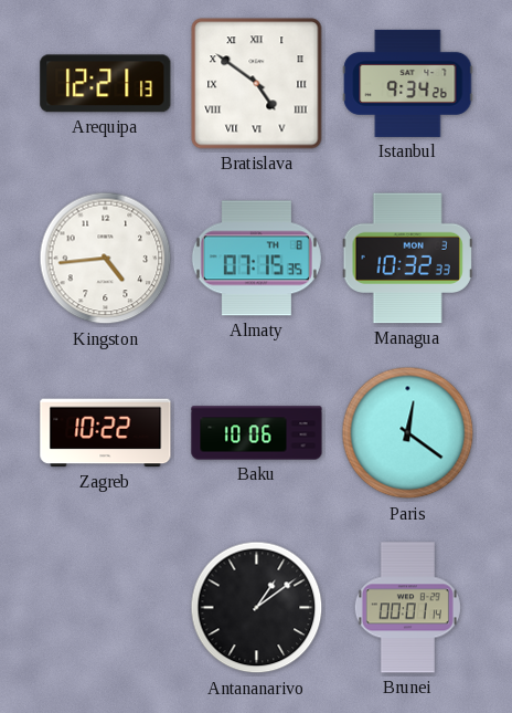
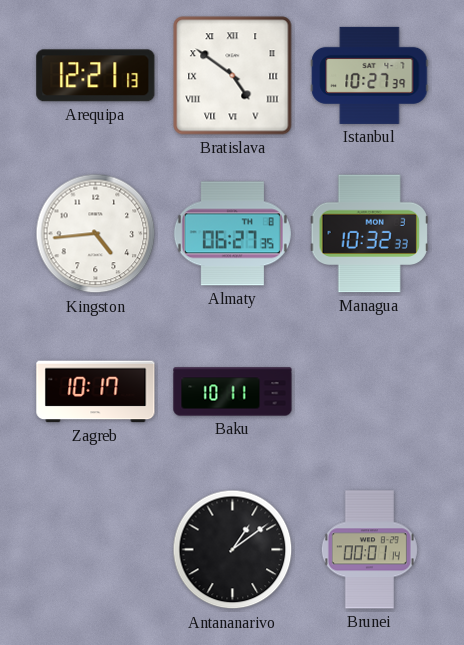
Istanbul: 9:34 -> 10:27
Almaty: 07:15 -> 06:27
Zagreb: 10:22 -> 10:17
Baku: 10:06 -> 10:11
Paris: 12:21 -> none
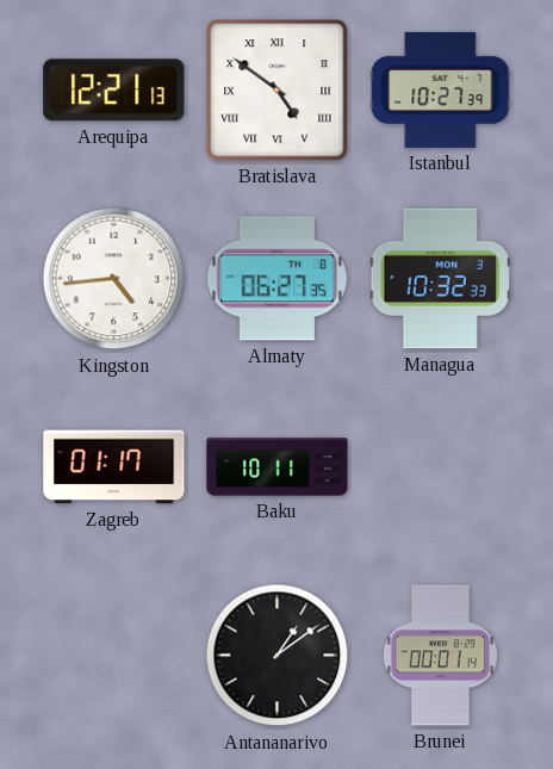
Zagreb: 10:17 -> 01:17
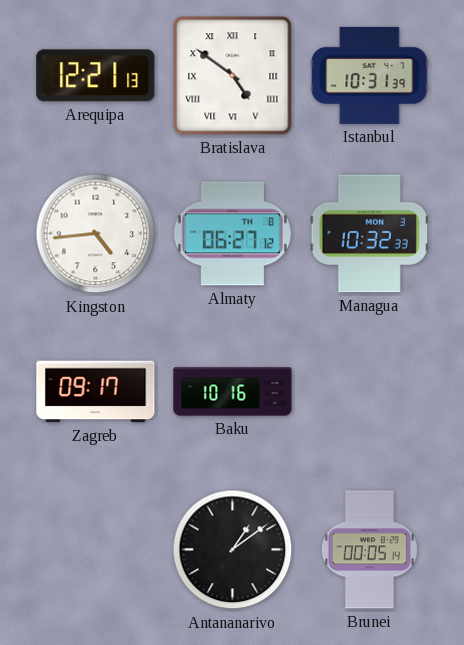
Istanbul: 10:27 -> 10:31
Almaty: 06:27:35 -> 06:27:12
Zagreb: 01:17 -> 09:17
Baku: 10:11 -> 10:16
Brunei: 00:01 -> 00:05
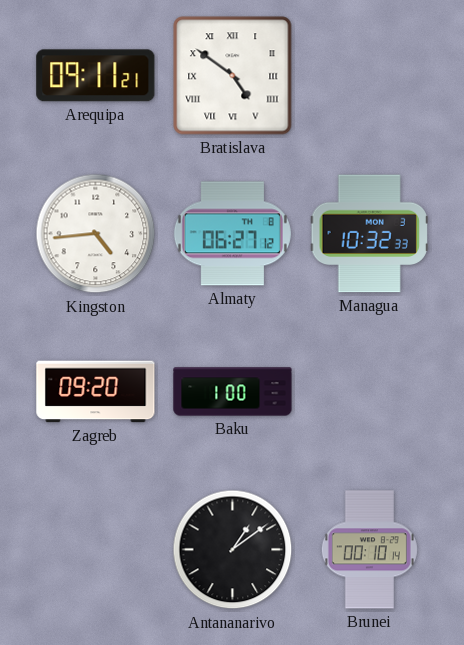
Arequipa: 12:21 -> 09:11
Istanbul: 10:31 -> none
Zagreb: 09:17 -> 09:20
Baku: 10:16 -> 1:00
Brunei: 00:05 -> 00:10
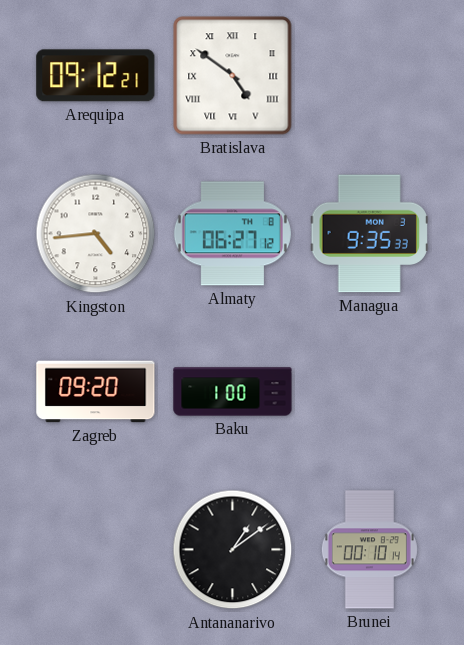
Arequipa: 09:11 -> 09:12
Managua: 10:32 -> 9:35
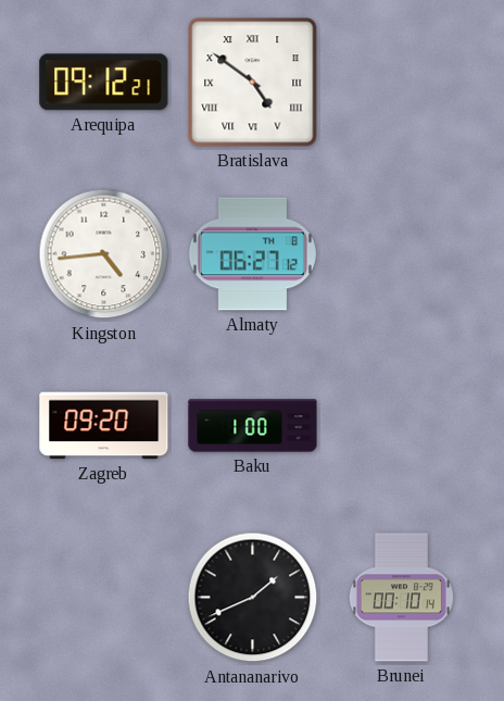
Managua: 9:35 -> none
Antananarivo: 1:09 -> 1:41
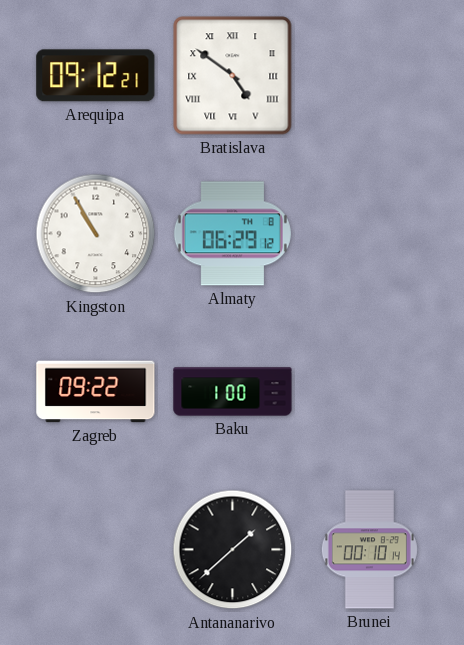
Kingston: 4:44 -> 10:55
Almaty: 06:27 -> 06:29
Zagreb: 09:20 -> 09:22
Antananarivo: 1:41 -> 1:38
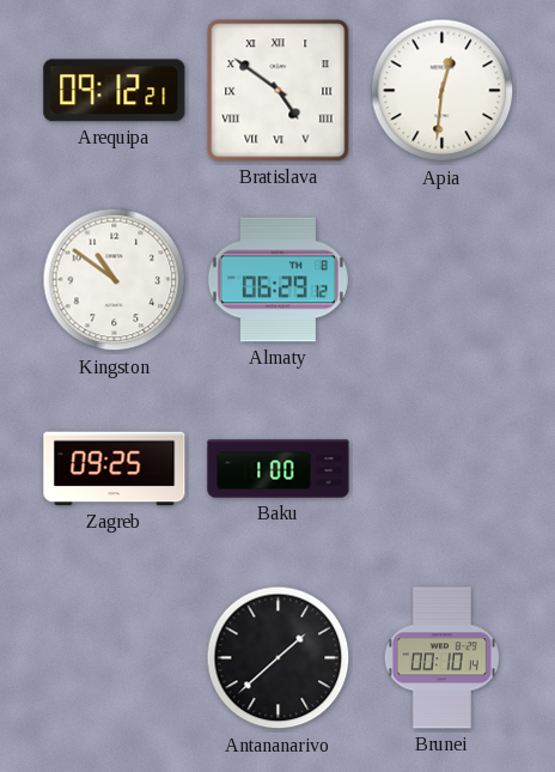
Apia: none -> 12:31
Kingston: 10:55 -> 10:51
Zagreb: 09:22 -> 09:25
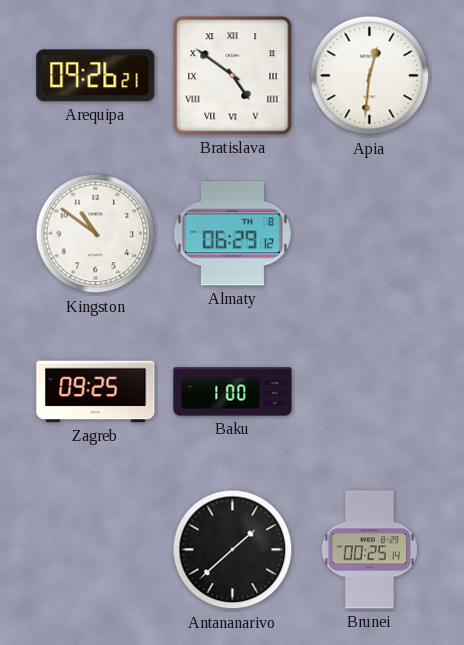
Arequipa: 09:12 -> 09:26
Brunei: 00:10 -> 00:25
